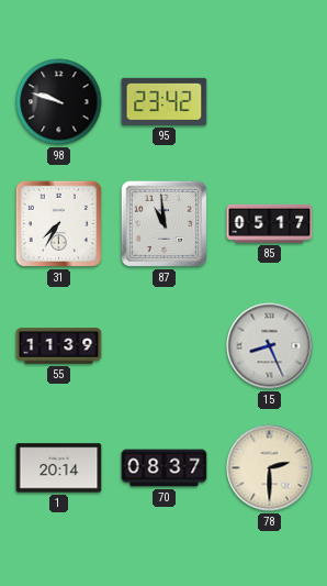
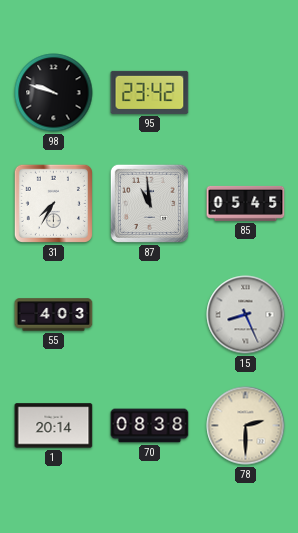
85: 05:17 -> 05:45
55: 11:39 -> 4:03
70: 08:37 -> 08:38
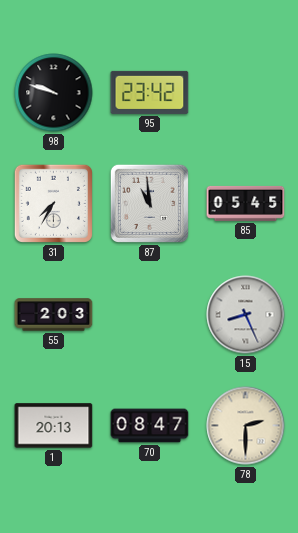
55: 4:03 -> 2:03
1: 20:14 -> 20:13
70: 08:38 -> 08:47
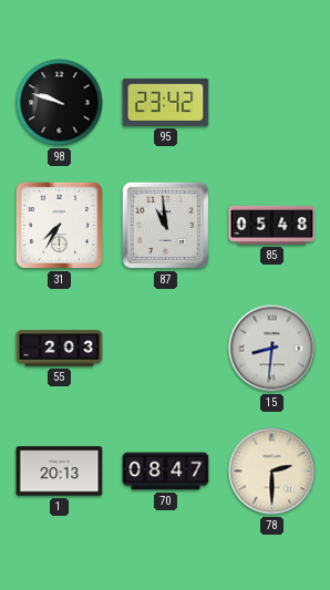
85: 05:45 -> 05:48
15: 8:26 -> 8:31
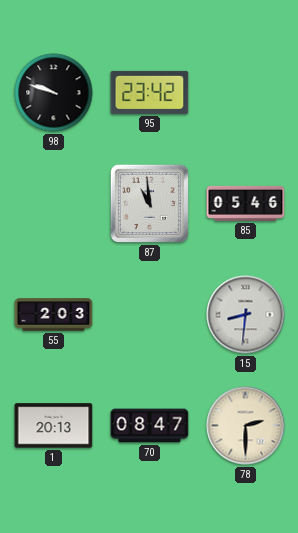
31: 7:35 -> none
85: 05:48 -> 05:46
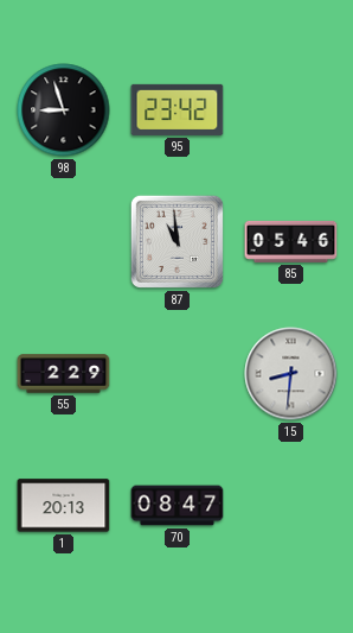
98: 9:48 -> 8:57
55: 2:03 -> 2:29
78: 2:30 -> none
